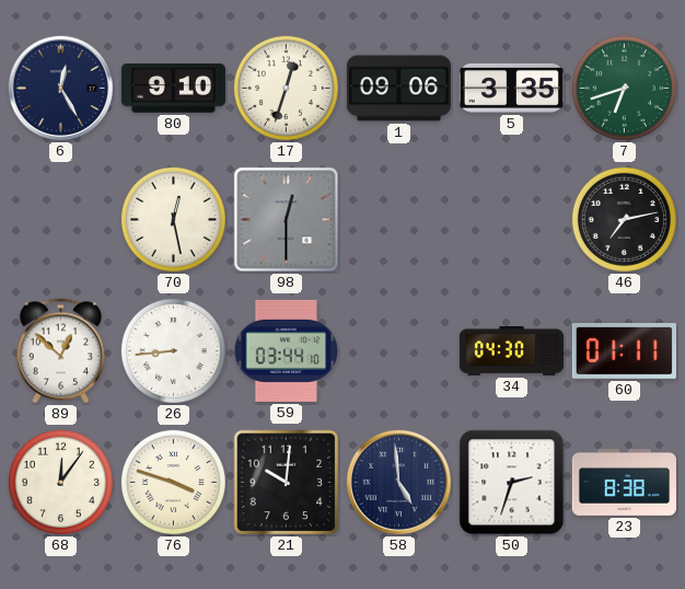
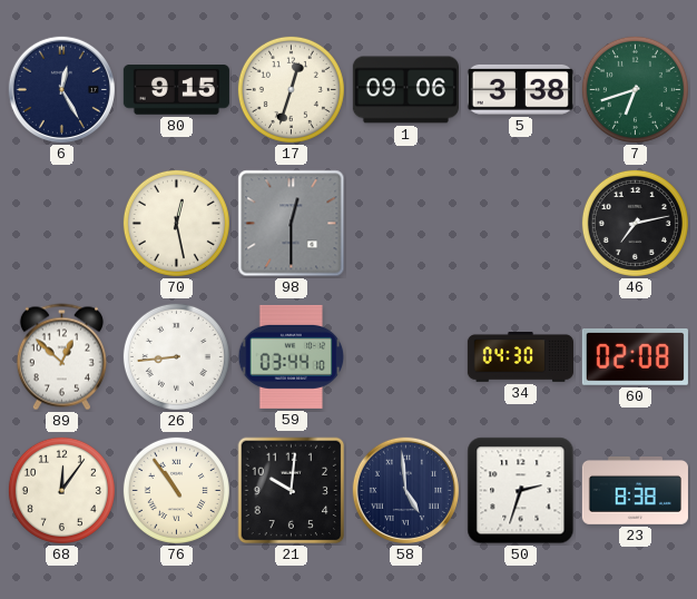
80: 9:10 -> 9:15
5: 3:35 -> 3:38
60: 01:11 -> 02:08
76: 3:48 -> 10:54
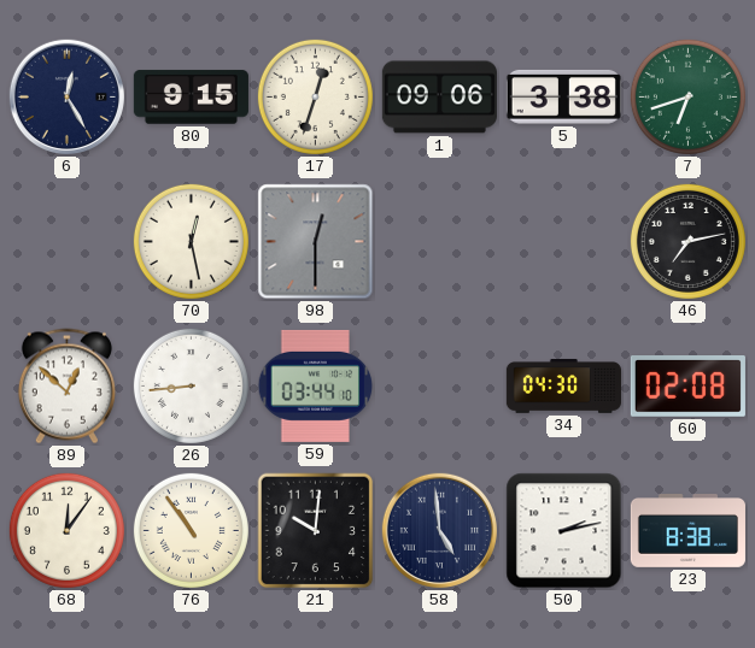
50: 2:33 -> 2:13
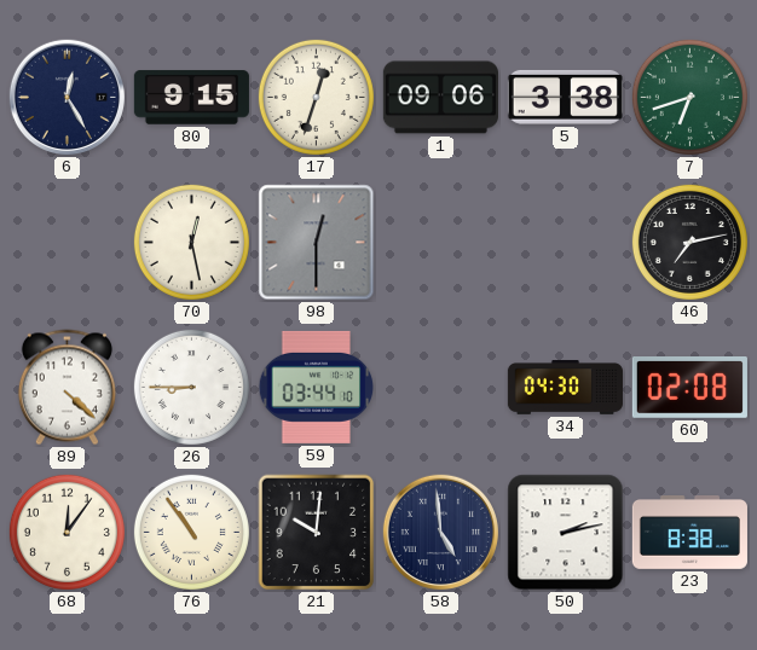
89: 12:52 -> 4:22
26: 8:44 -> 8:45
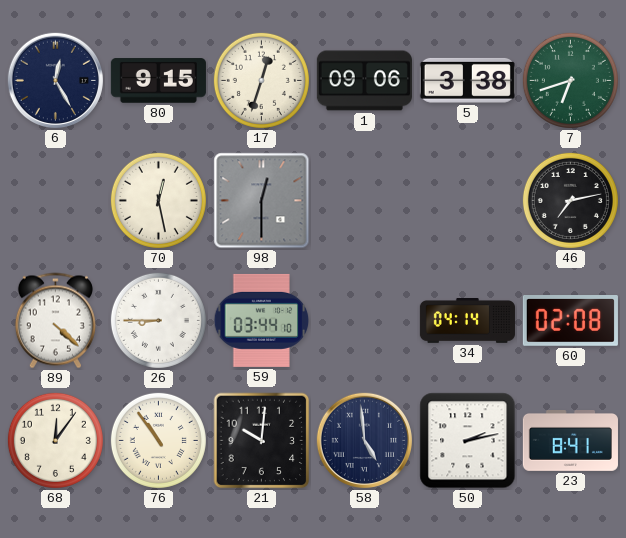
34: 04:30 -> 04:14
23: 8:38 -> 8:41
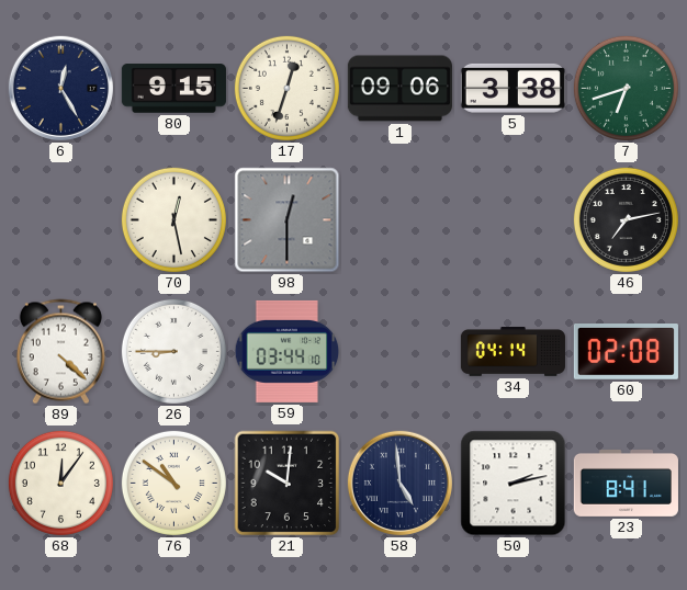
76: 10:54 -> 10:51
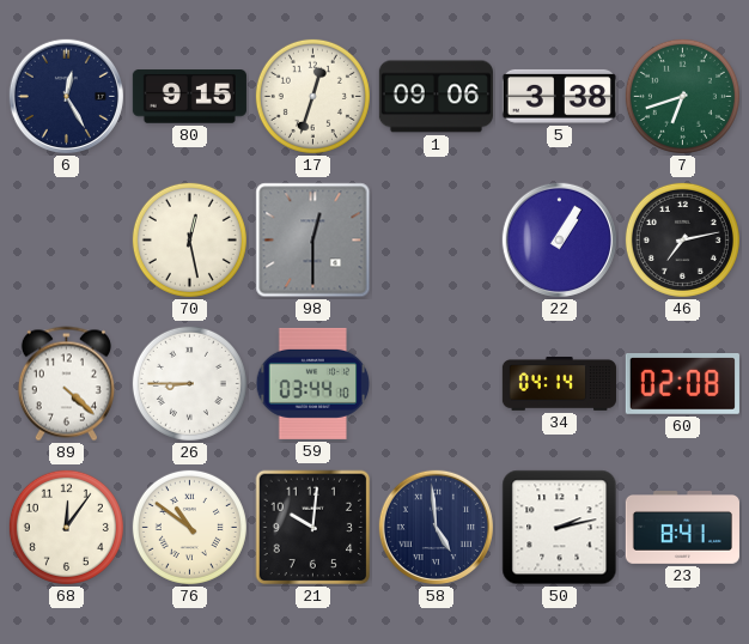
22: none -> 1:05
